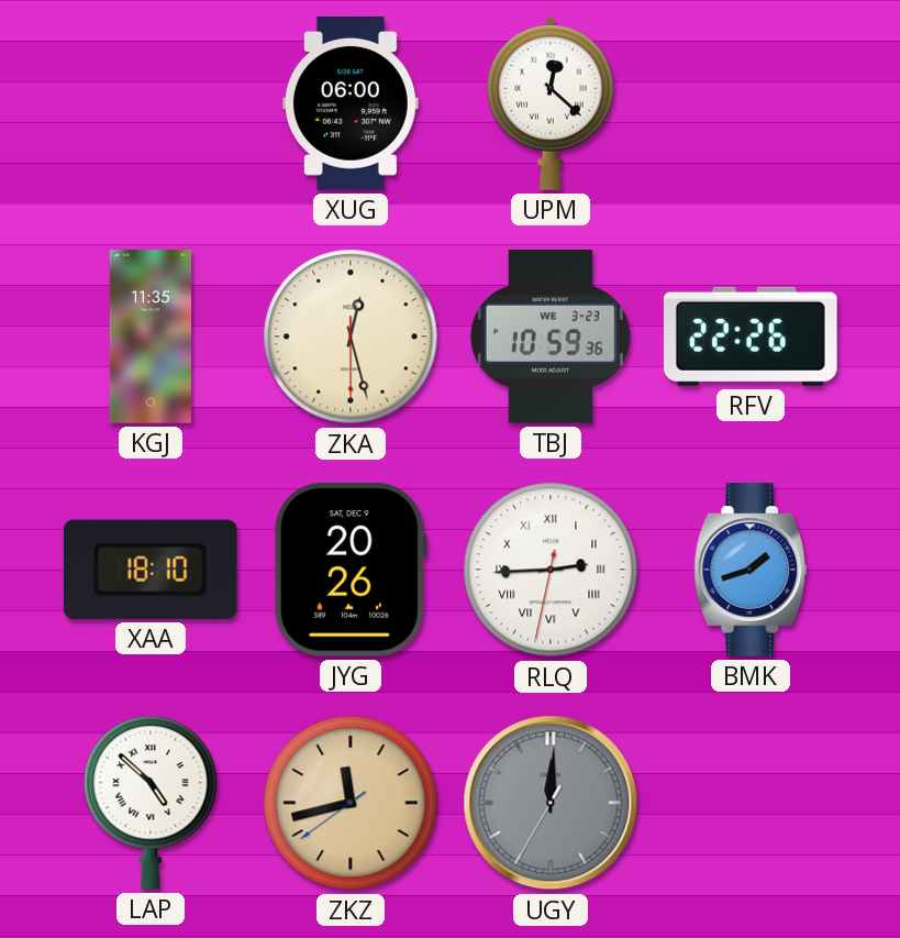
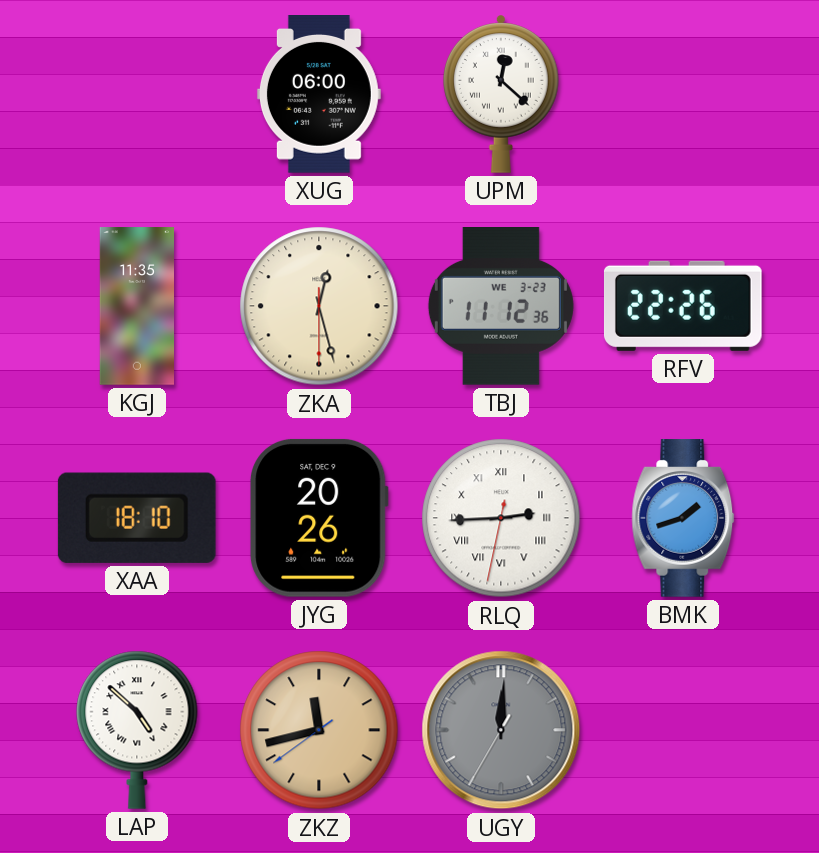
TBJ: 10:59 -> 11:12
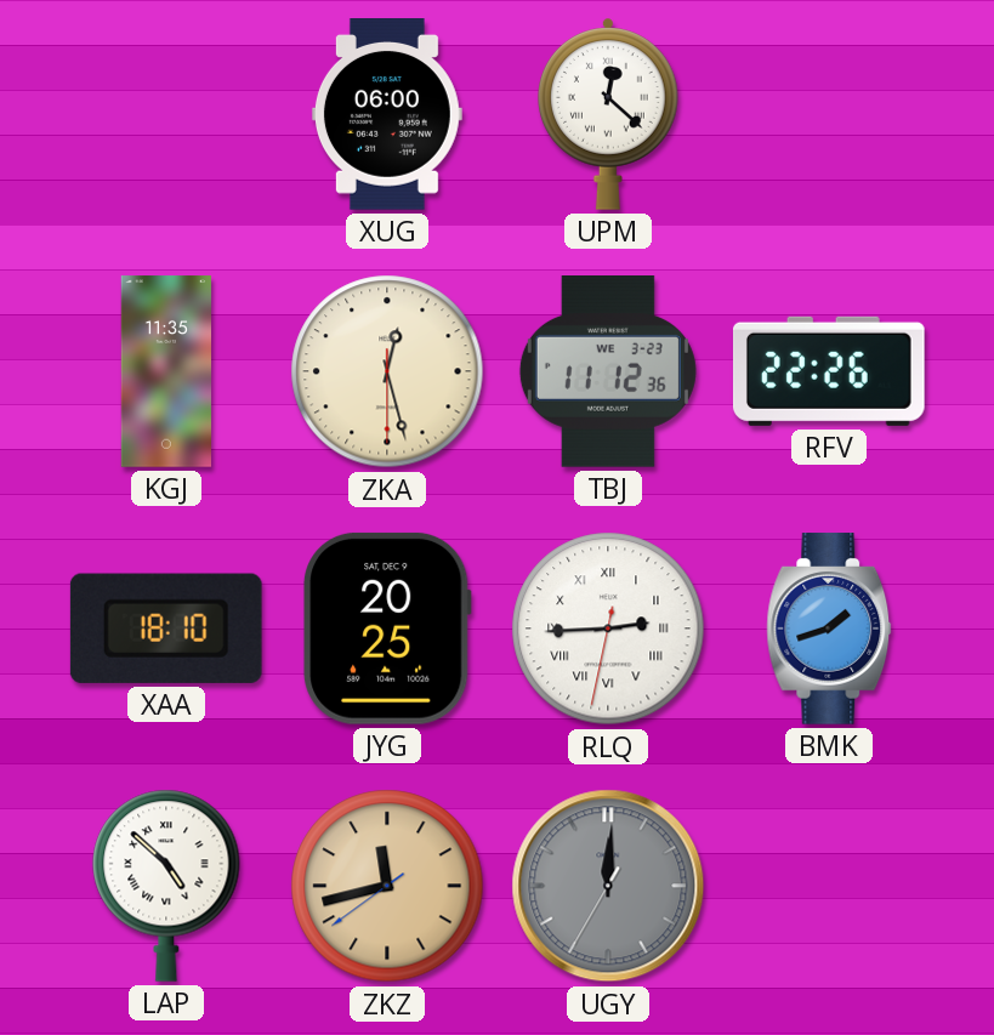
JYG: 20:26 -> 20:25
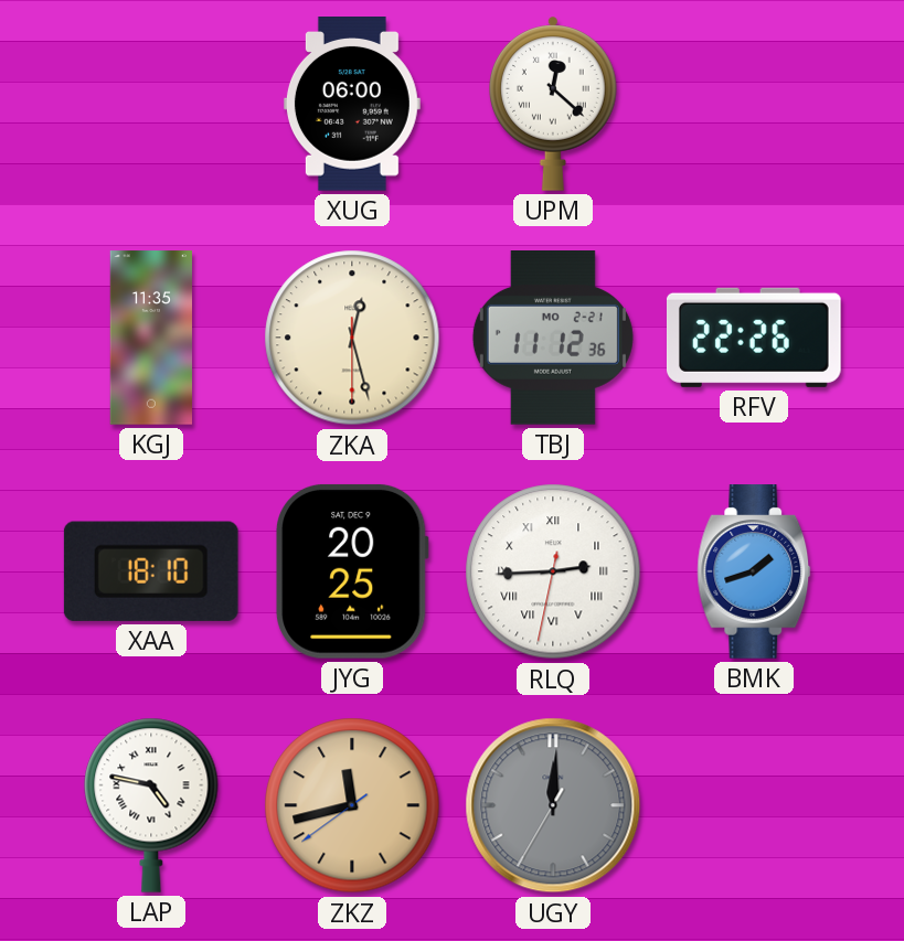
TBJ date: WE 3-23 -> MO 2-21
LAP: 4:52 -> 4:47
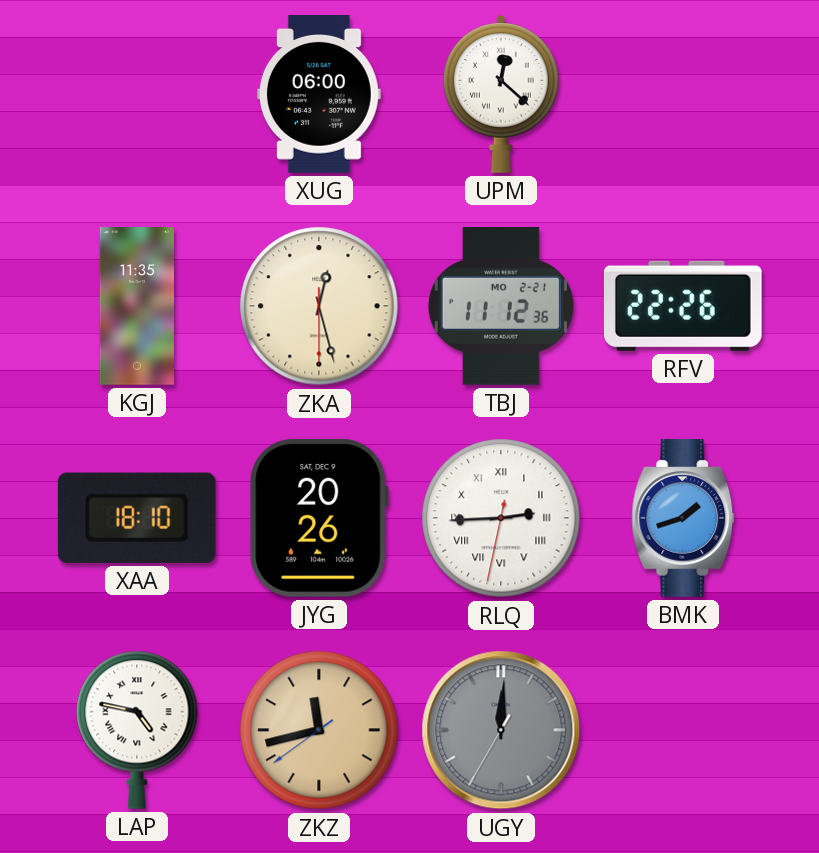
JYG: 20:25 -> 20:26
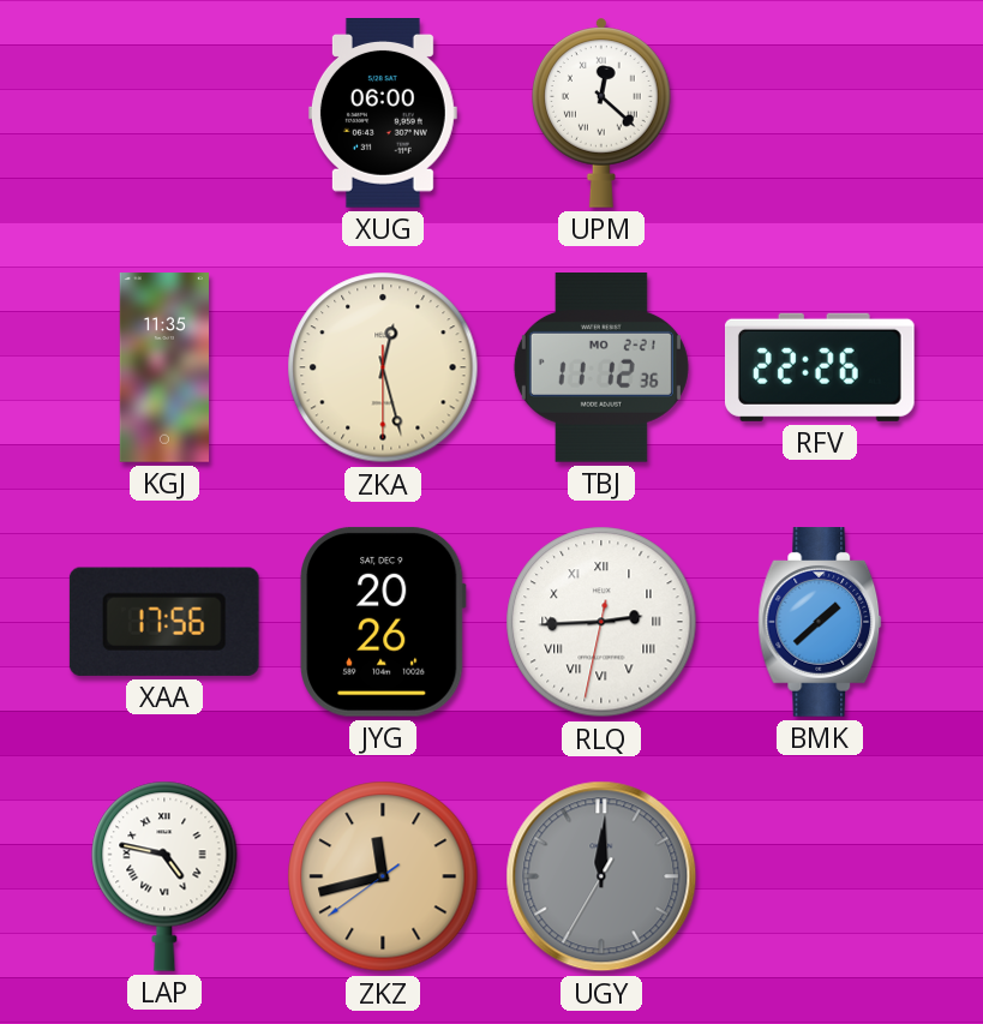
XAA: 18:10 -> 17:56
BMK: 1:42 -> 1:38
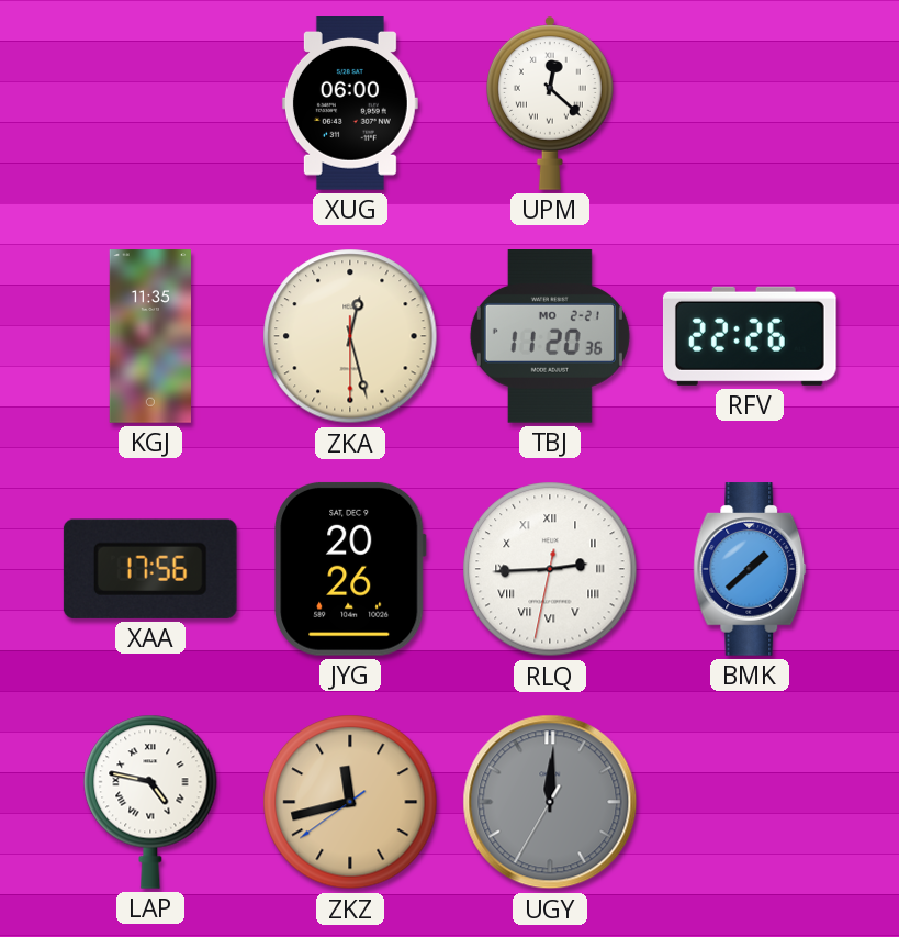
TBJ: 11:12 -> 11:20
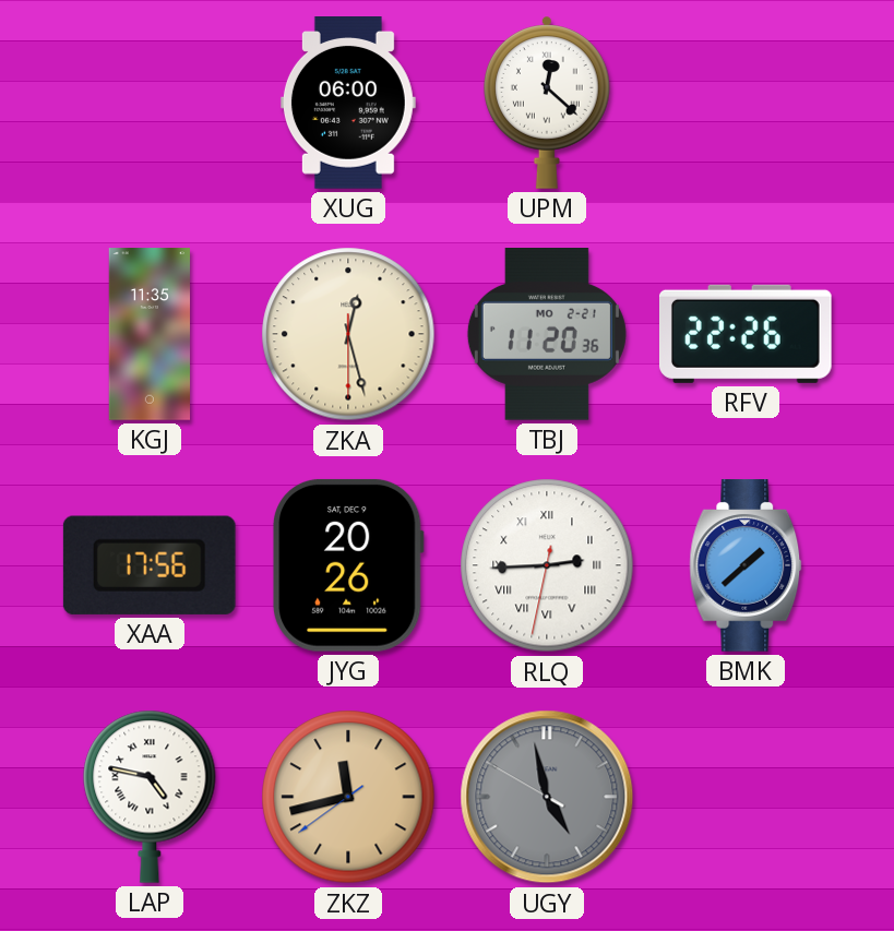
UGY: 12:00 -> 4:57
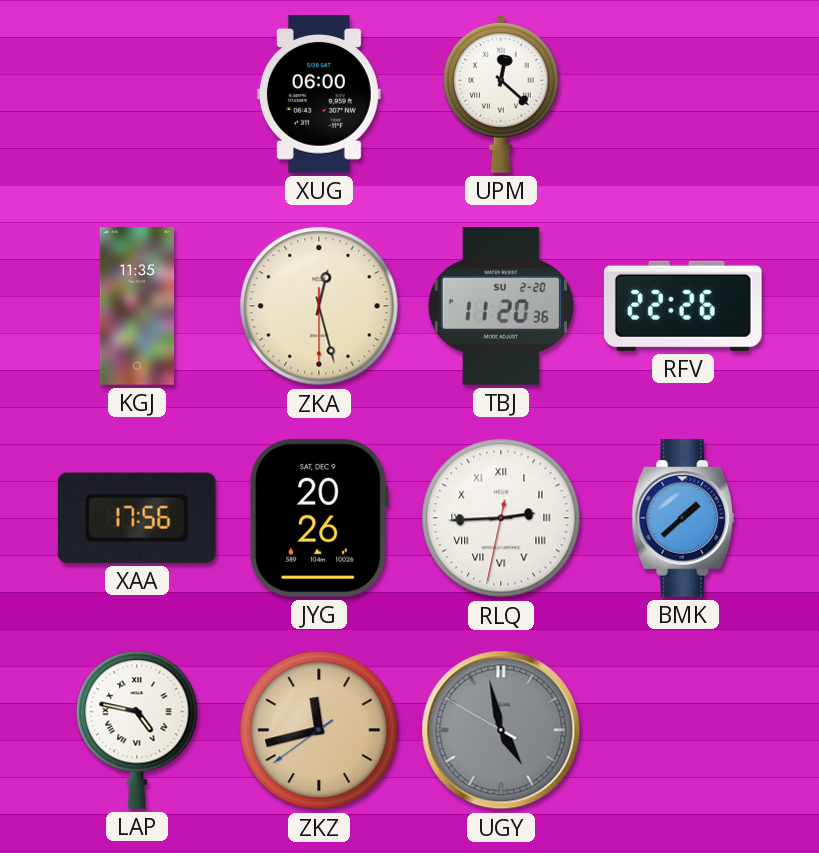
TBJ date: MO 2-21 -> SU 2-20
